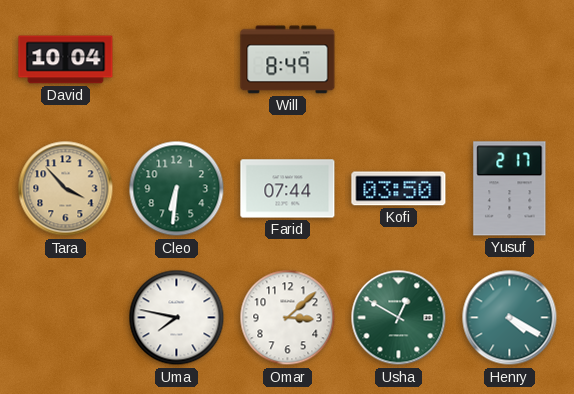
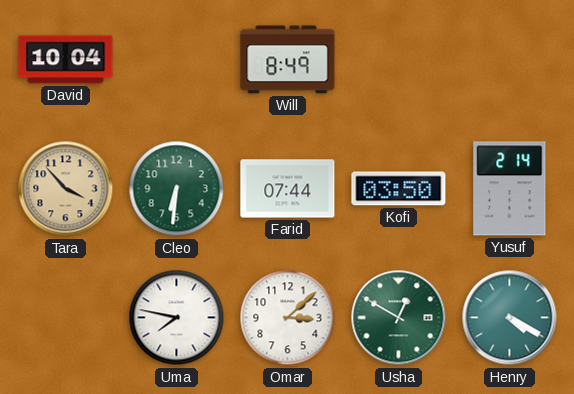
Yusuf: 2:17 -> 2:14
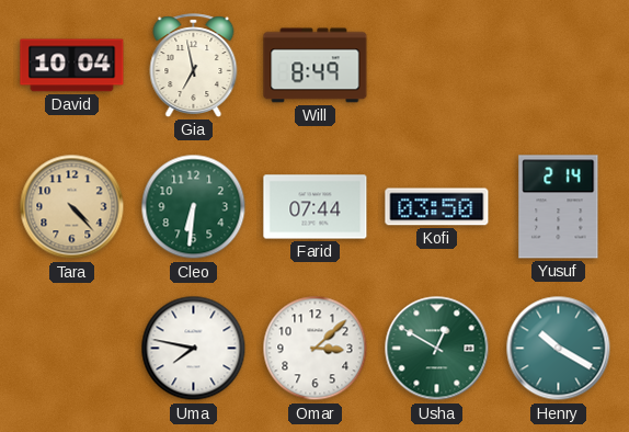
Gia: none -> 6:58
Tara: 3:53 -> 4:23
Henry: 4:20 -> 10:20
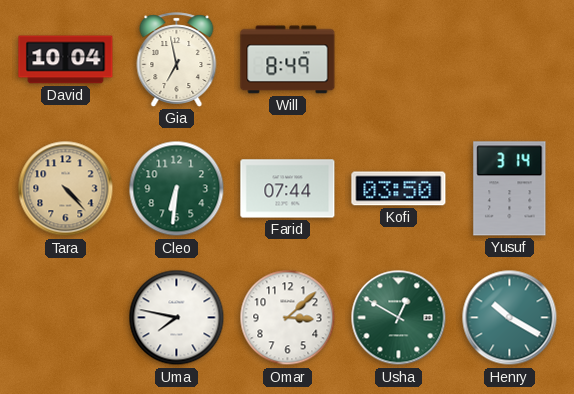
Yusuf: 2:14 -> 3:14
